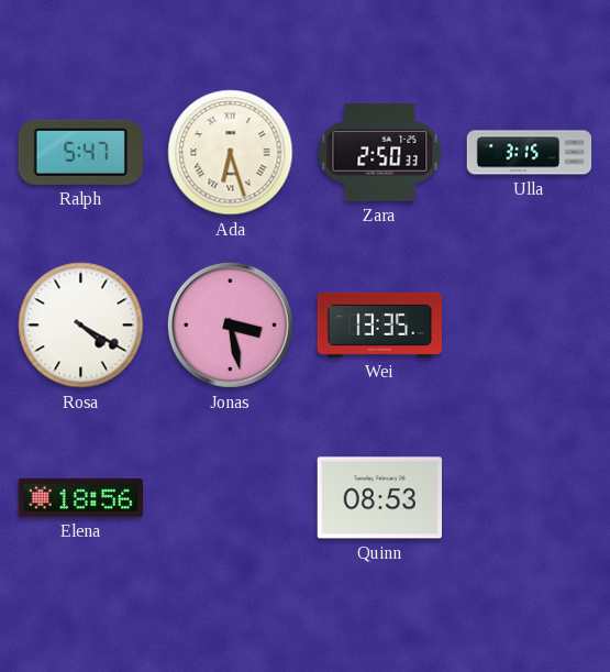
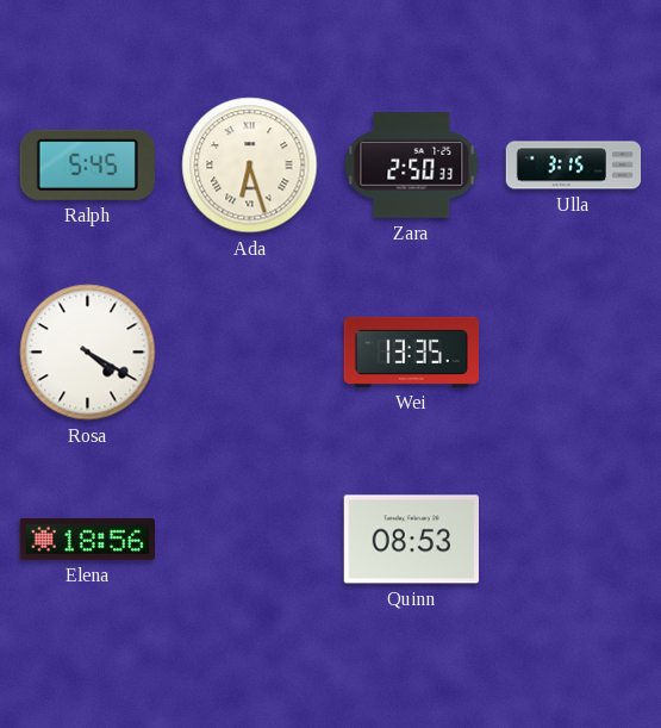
Ralph: 5:47 -> 5:45
Jonas: 3:28 -> none
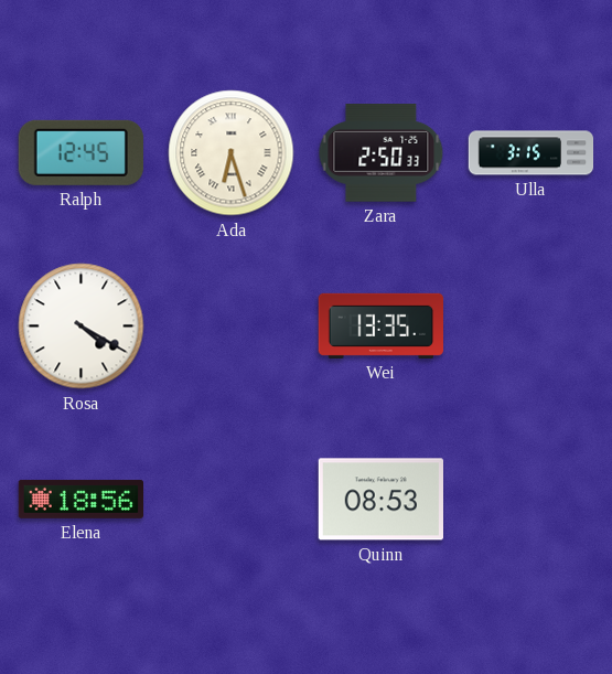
Ralph: 5:45 -> 12:45
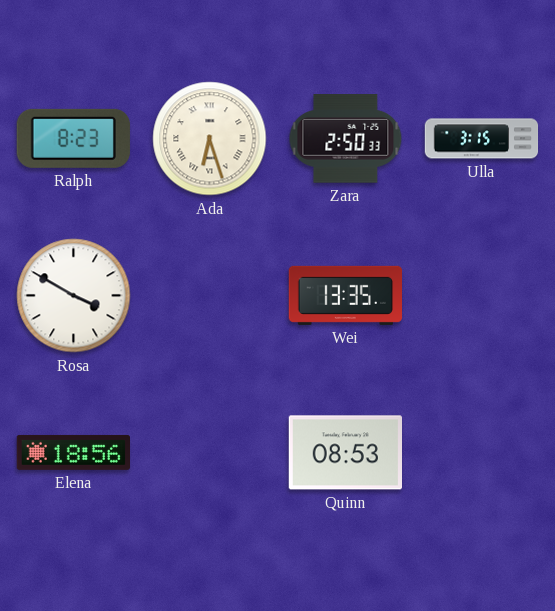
Ralph: 12:45 -> 8:23
Rosa: 4:20 -> 3:50
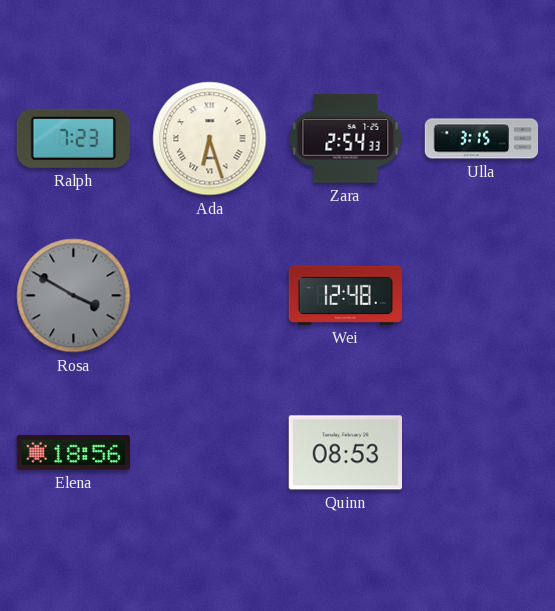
Ralph: 8:23 -> 7:23
Zara: 2:50 -> 2:54
Rosa dial: white -> grey
Wei: 13:35 -> 12:48
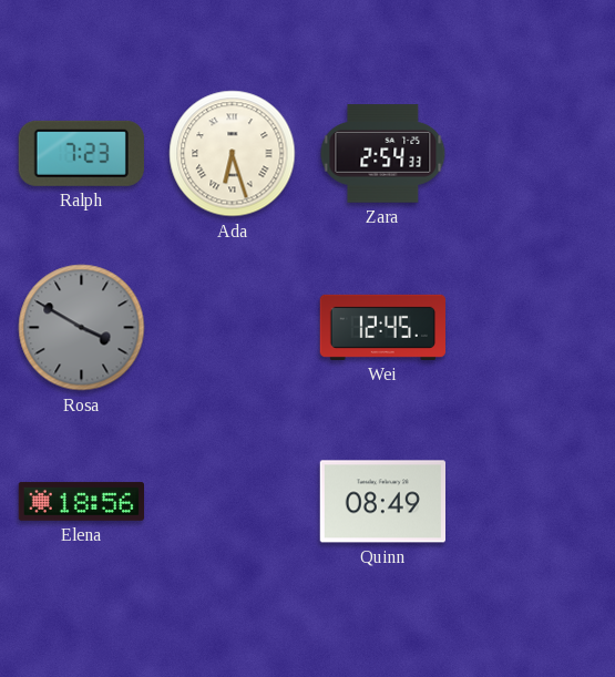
Ulla: 3:15 -> none
Wei: 12:48 -> 12:45
Quinn: 08:53 -> 08:49
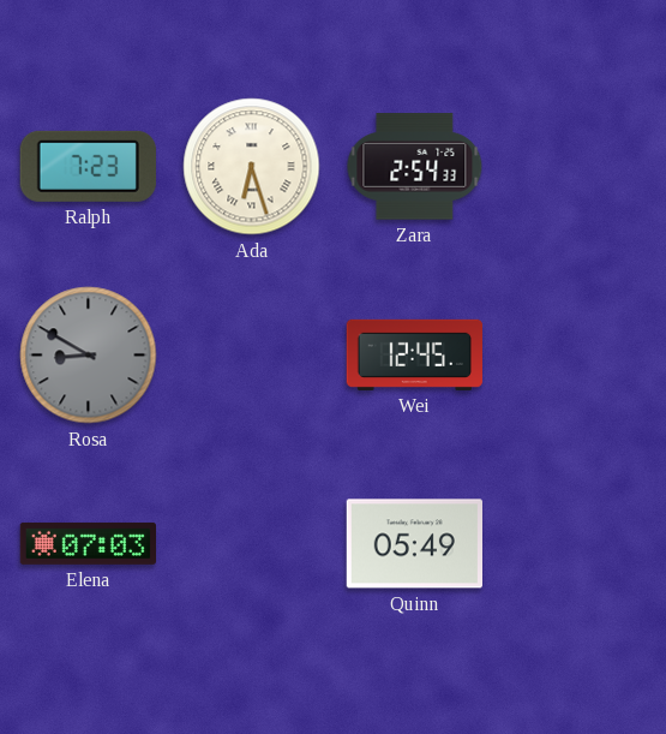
Rosa: 3:50 -> 8:50
Elena: 18:56 -> 07:03
Quinn: 08:49 -> 05:49
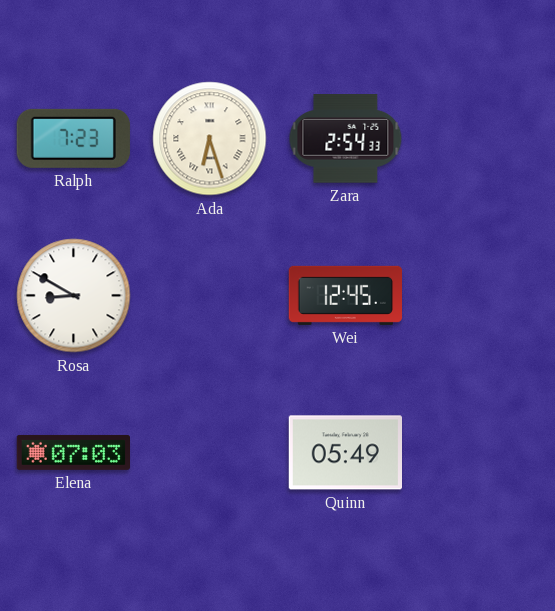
Rosa dial: grey -> white
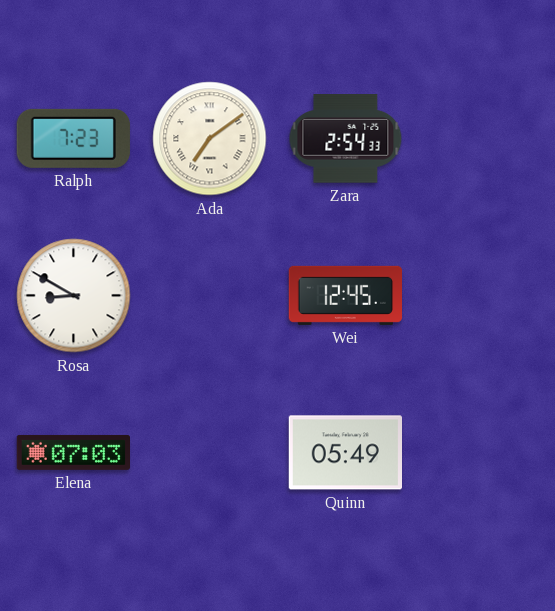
Ada: 6:27 -> 7:09
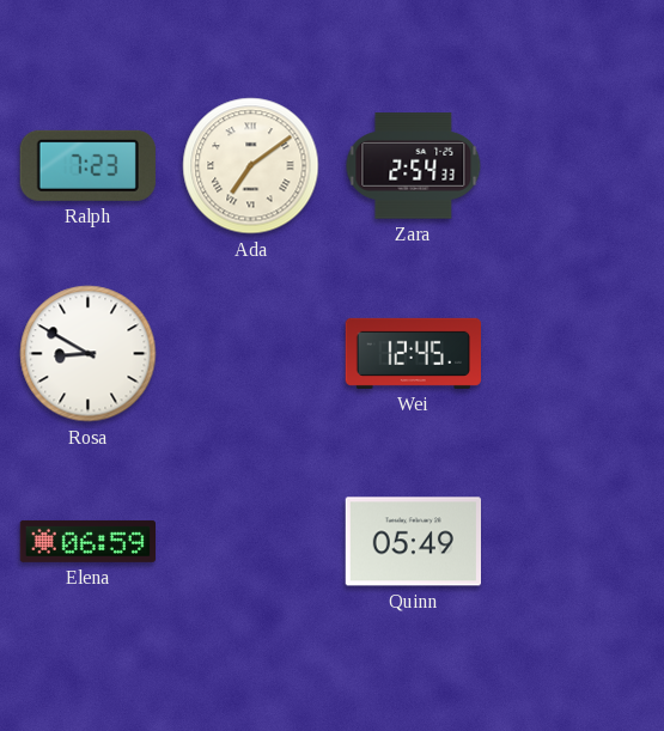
Elena: 07:03 -> 06:59
